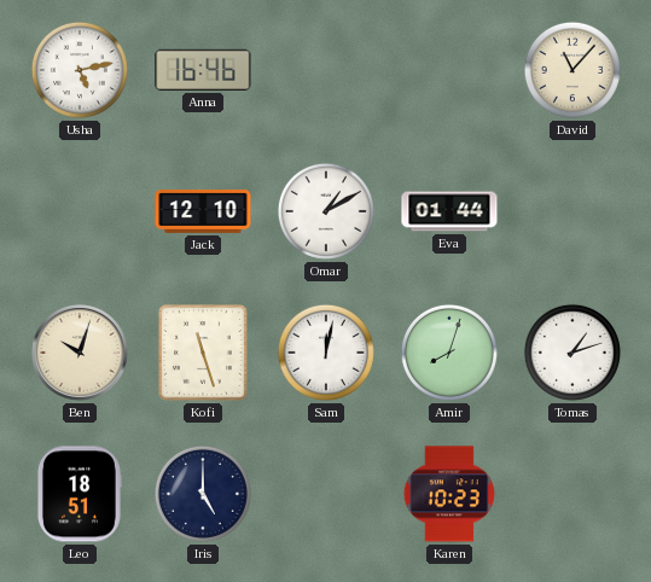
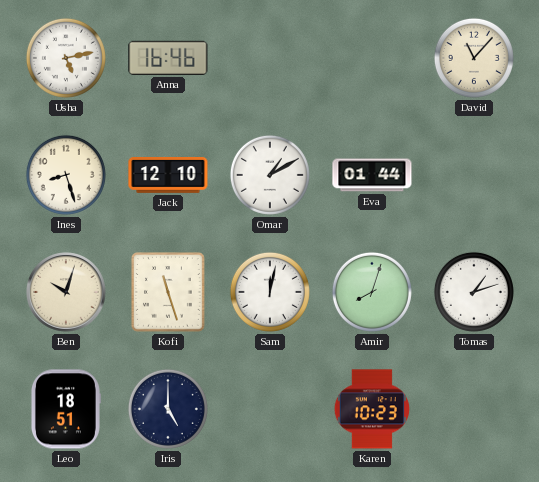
Ines: none -> 8:27
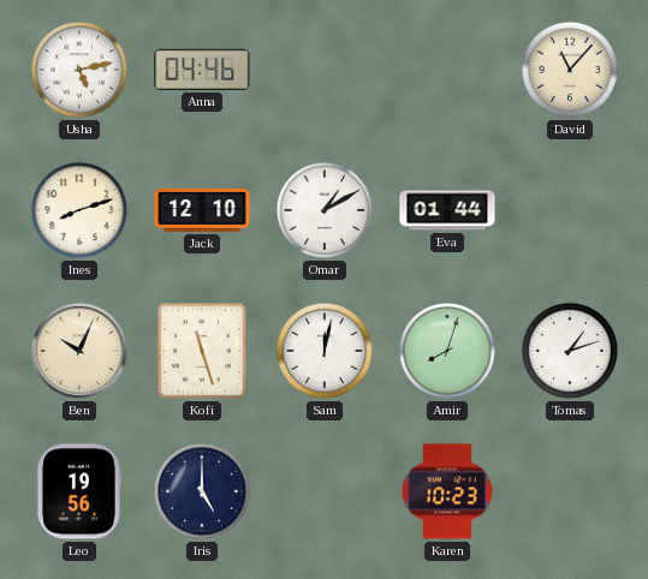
Anna: 16:46 -> 04:46
Ines: 8:27 -> 8:12
Ben: 10:03 -> 10:04
Leo: 18:51 -> 19:56
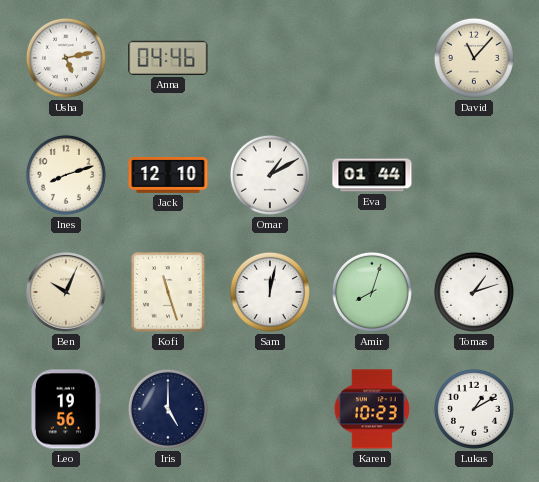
Lukas: none -> 1:10
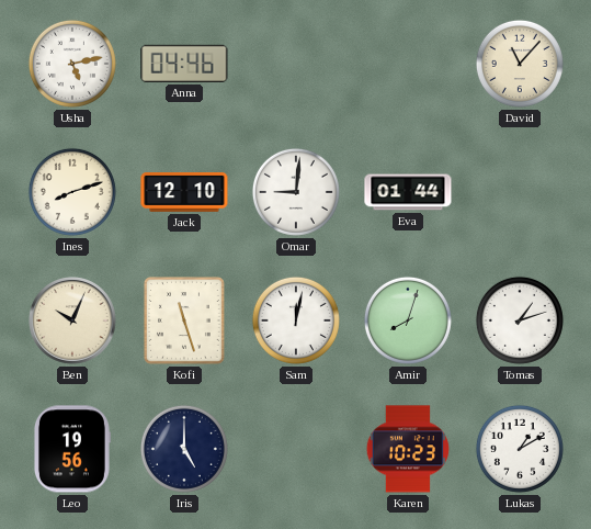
Omar: 1:10 -> 9:01
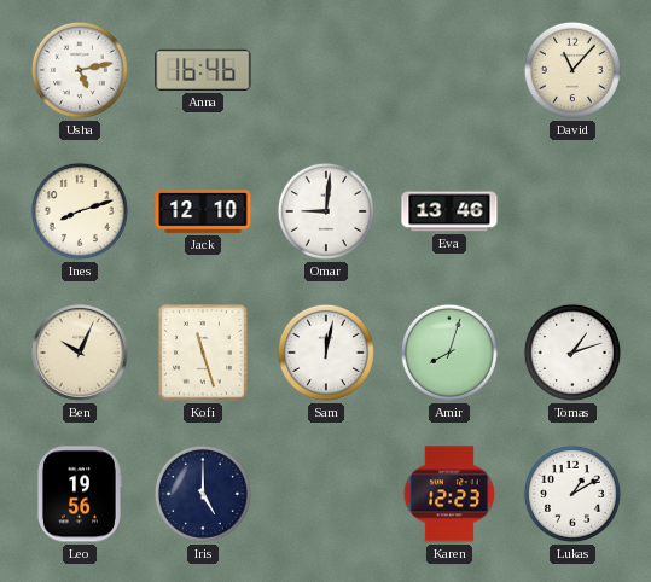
Anna: 04:46 -> 16:46
Eva: 01:44 -> 13:46
Karen: 10:23 -> 12:23
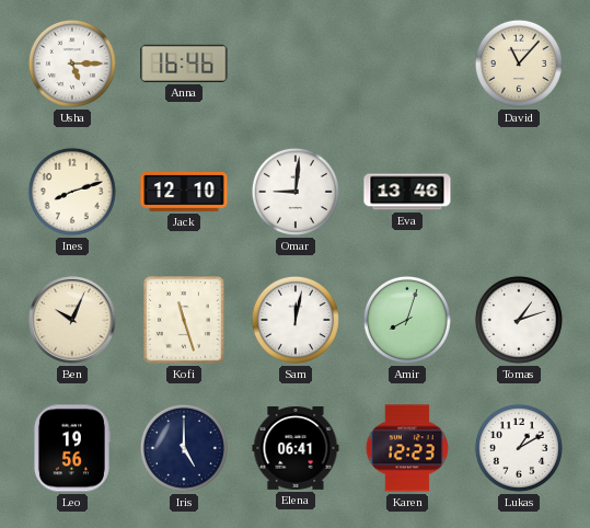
Usha: 5:13 -> 5:15
Elena: none -> 06:41
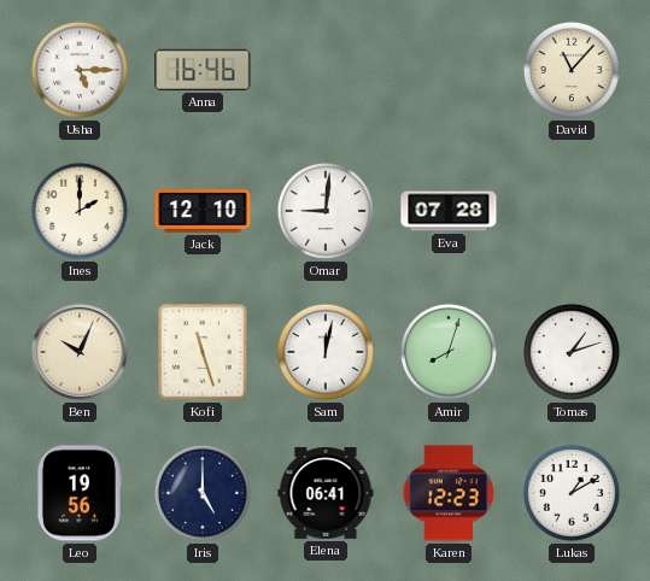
Ines: 8:12 -> 2:00
Eva: 13:46 -> 07:28
